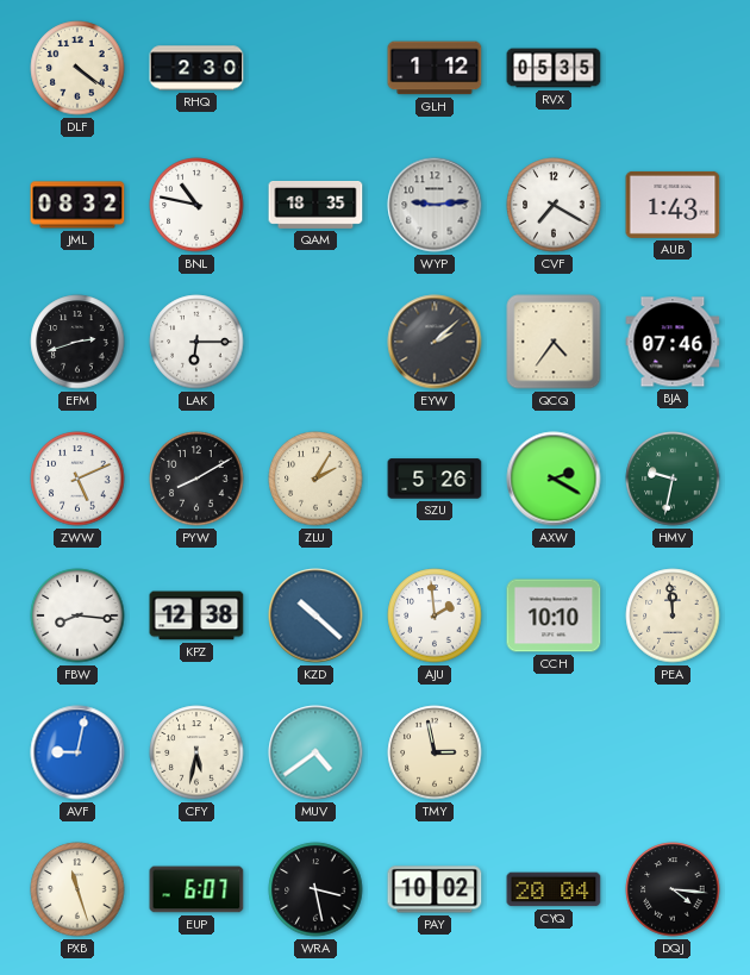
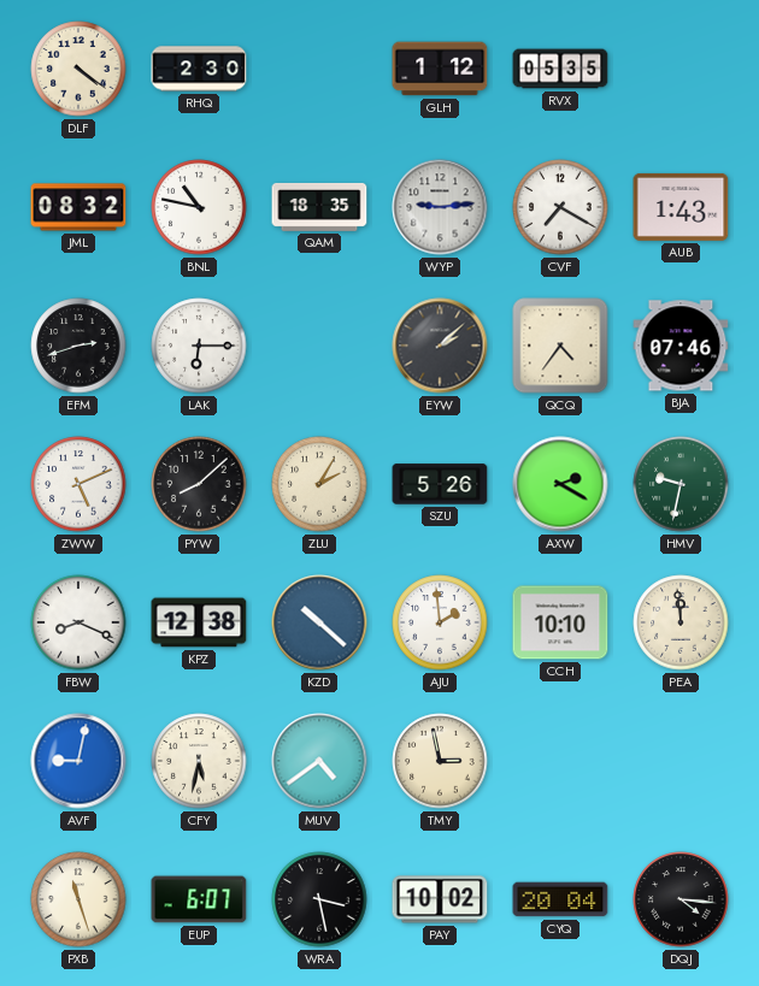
PYW: 8:10 -> 8:08
FBW: 8:16 -> 8:19
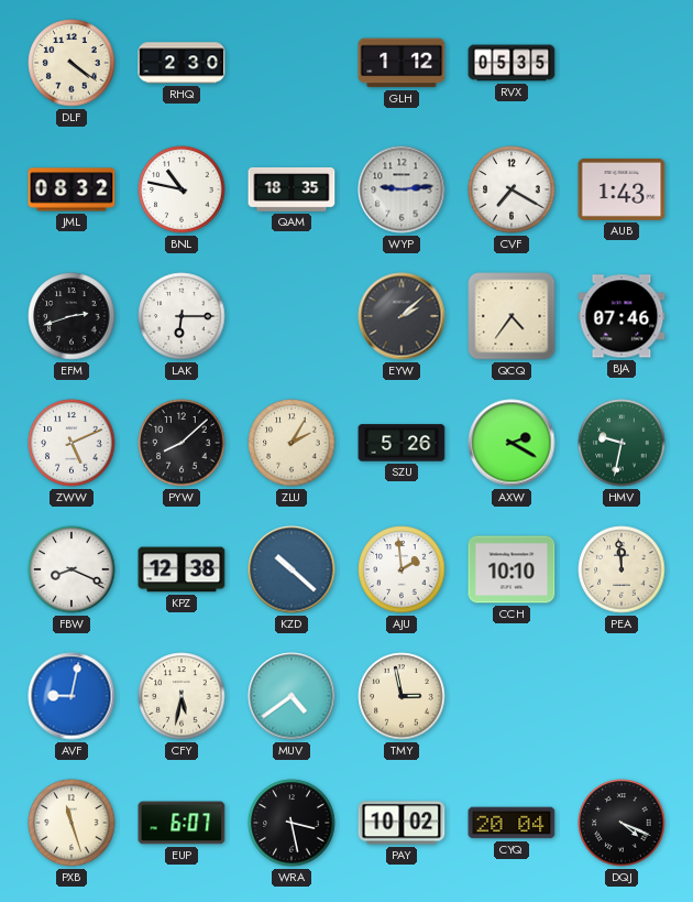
DQJ: 4:16 -> 4:19
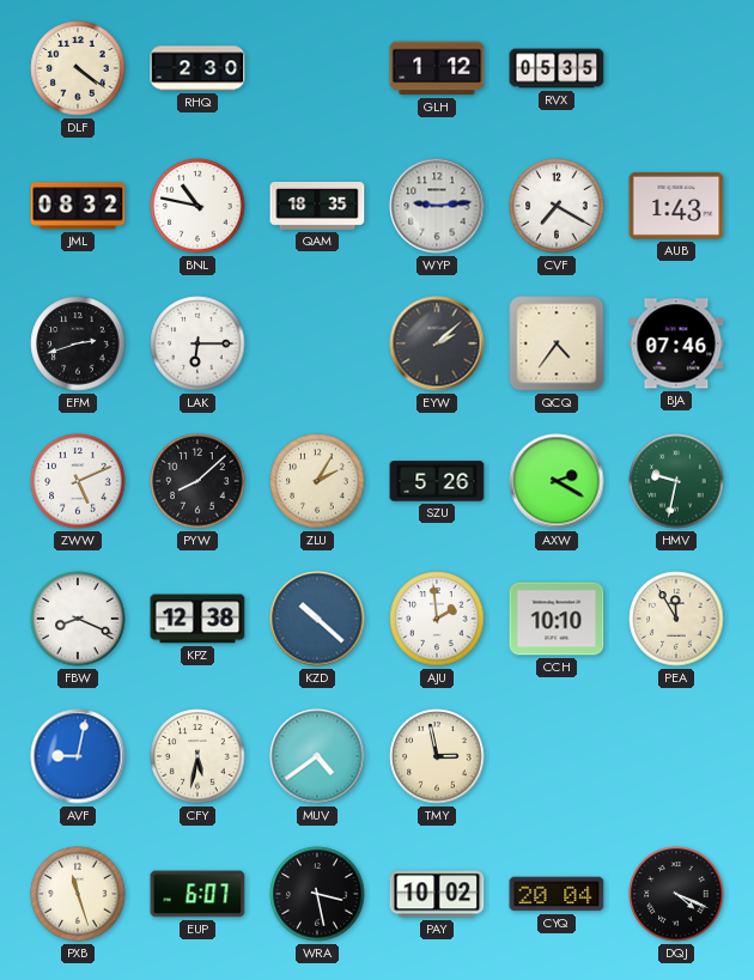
PEA: 11:59 -> 11:55
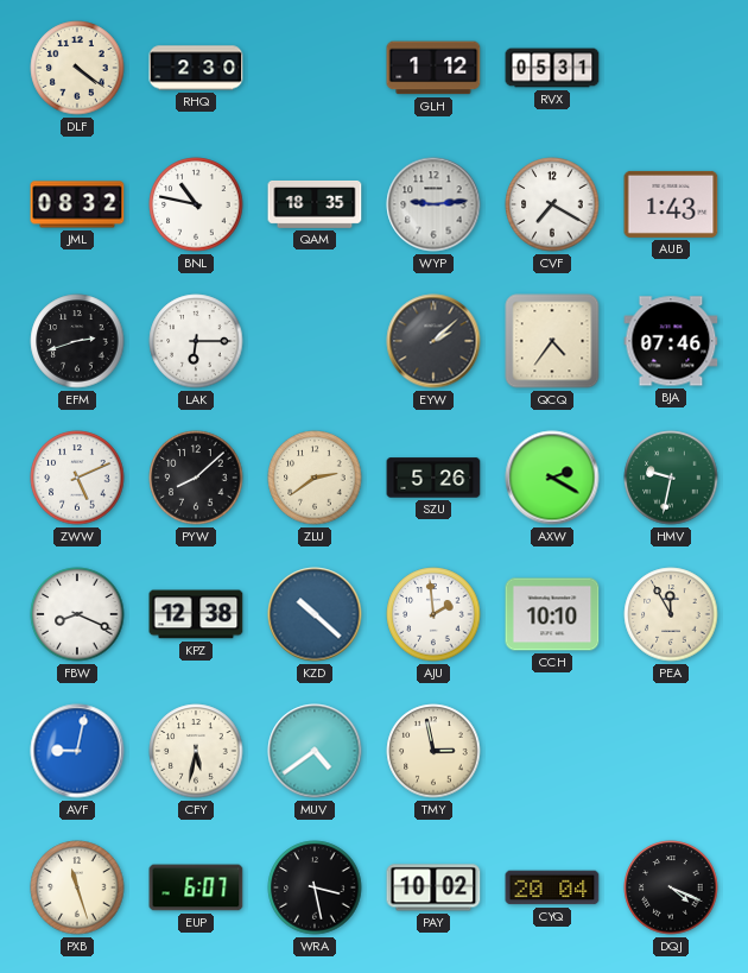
RVX: 05:35 -> 05:31
ZLU: 2:05 -> 2:39
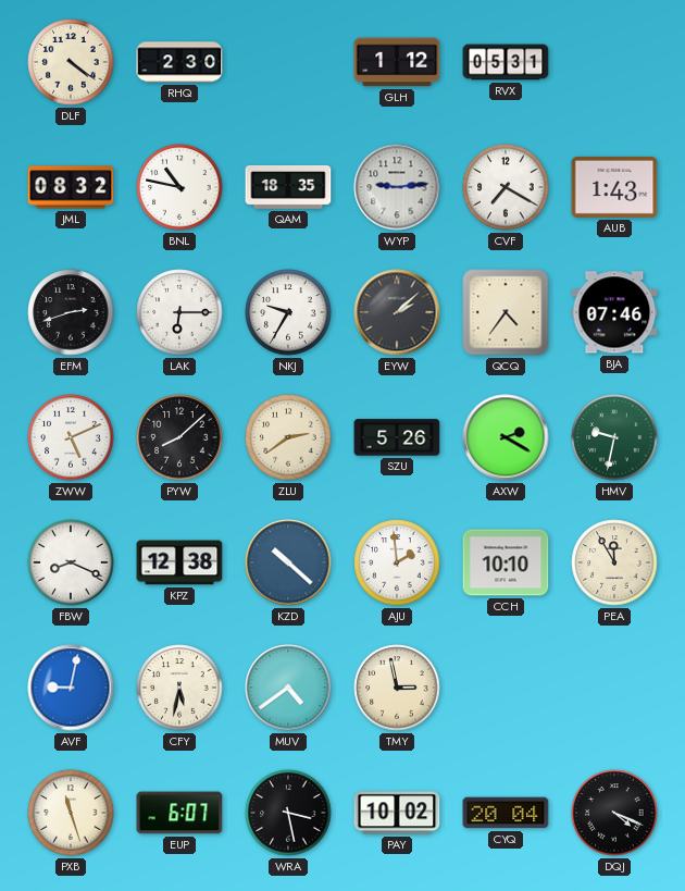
NKJ: none -> 9:35
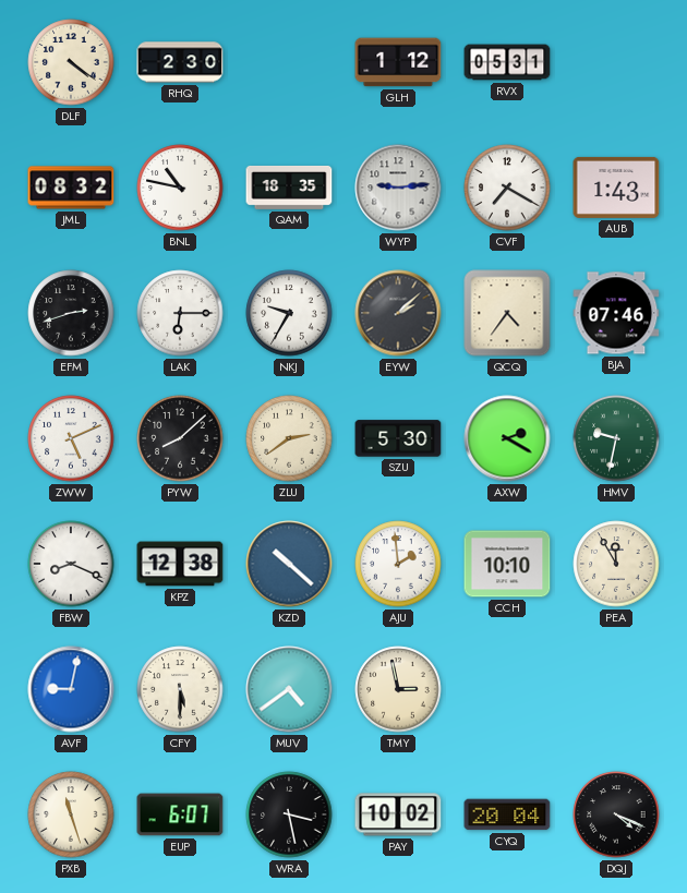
SZU: 5:26 -> 5:30
CFY: 5:32 -> 5:30
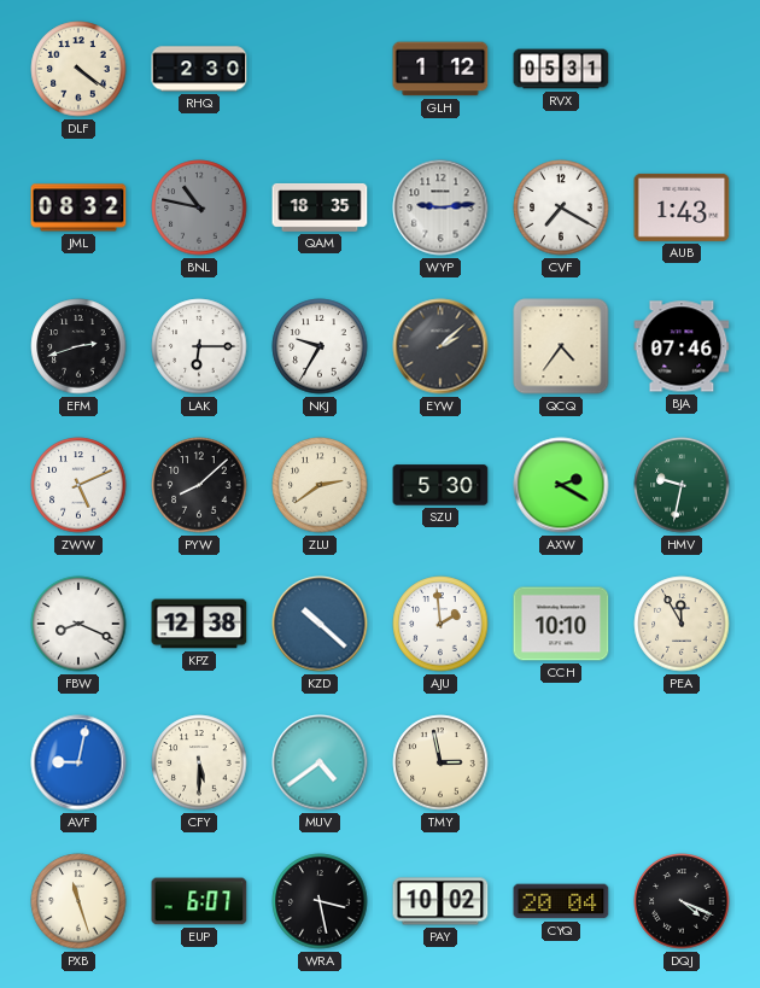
BNL dial: white -> grey
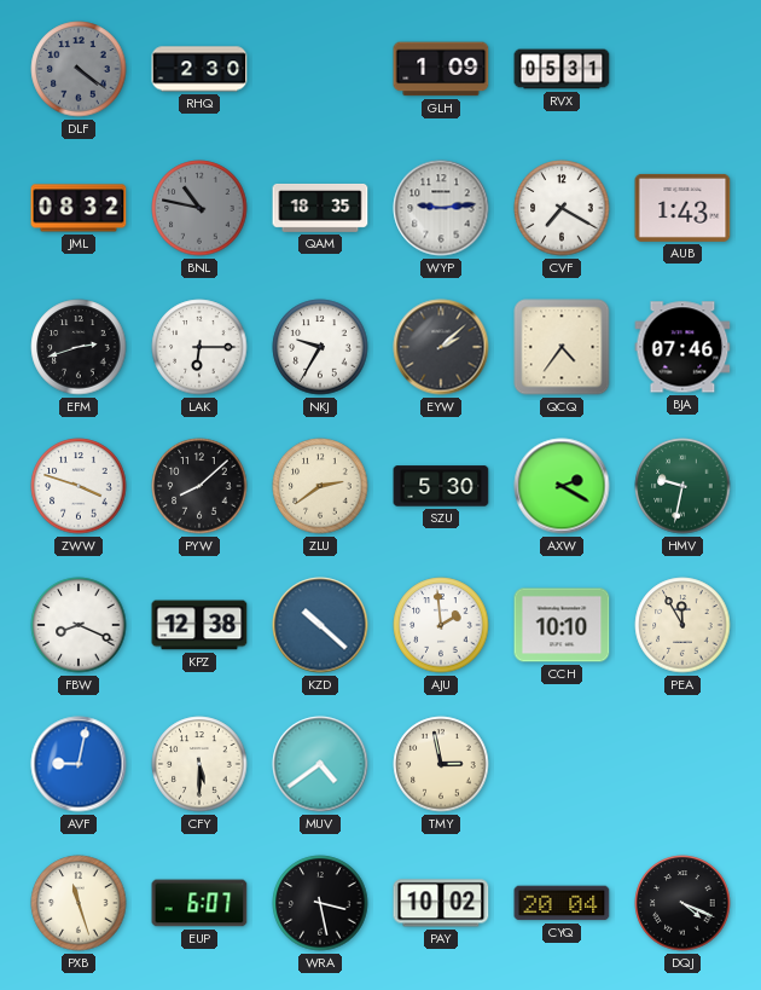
DLF dial: cream -> grey
GLH: 1:12 -> 1:09
ZWW: 5:11 -> 3:48
